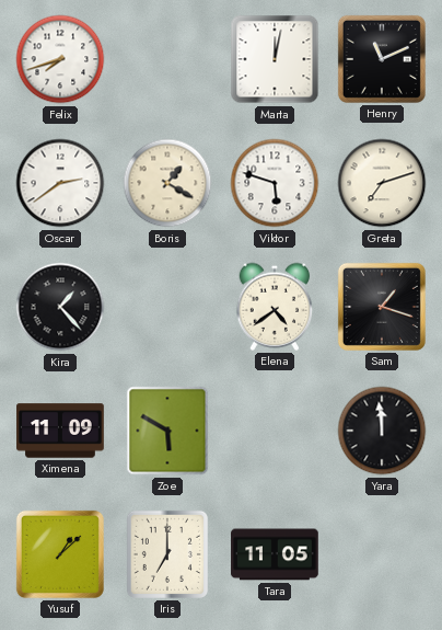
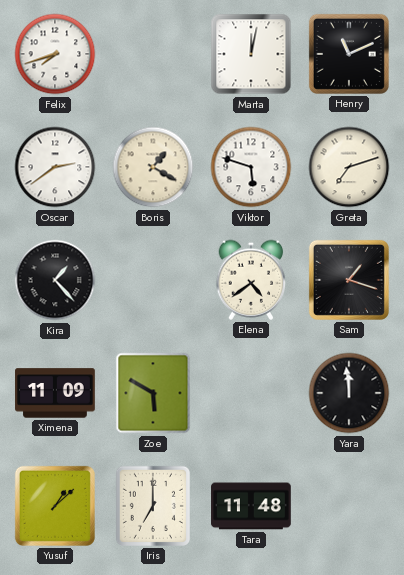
Tara: 11:05 -> 11:48
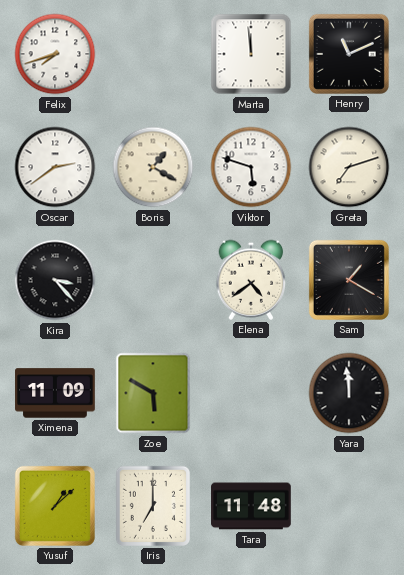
Marta: 12:02 -> 11:59
Kira: 1:23 -> 3:23
Sam: 1:18 -> 1:20
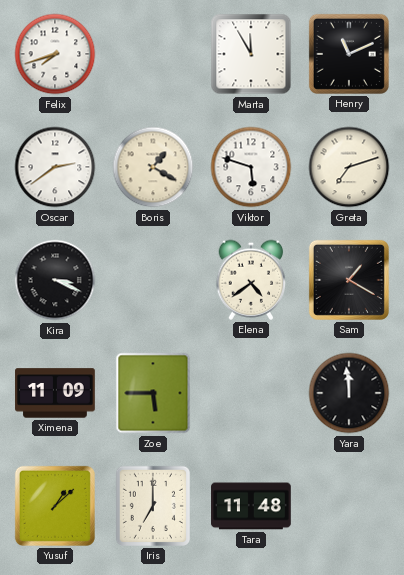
Marta: 11:59 -> 11:55
Kira: 3:23 -> 3:19
Zoe: 5:50 -> 5:45
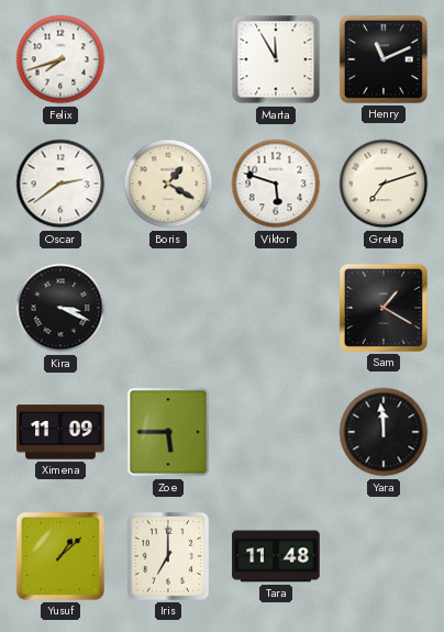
Elena: 4:39 -> none
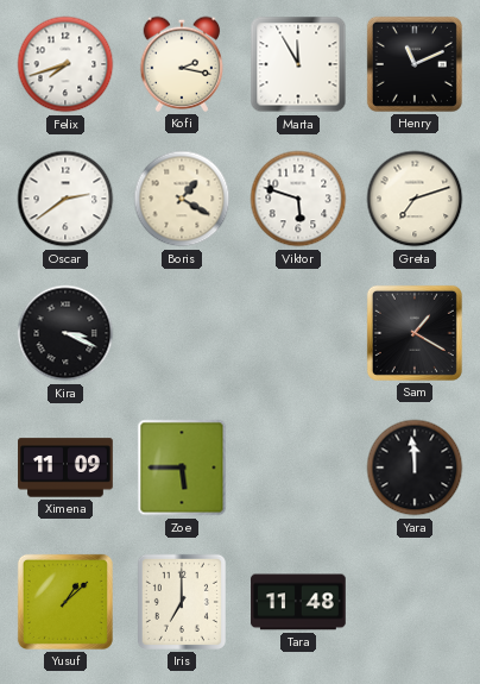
Kofi: none -> 2:17
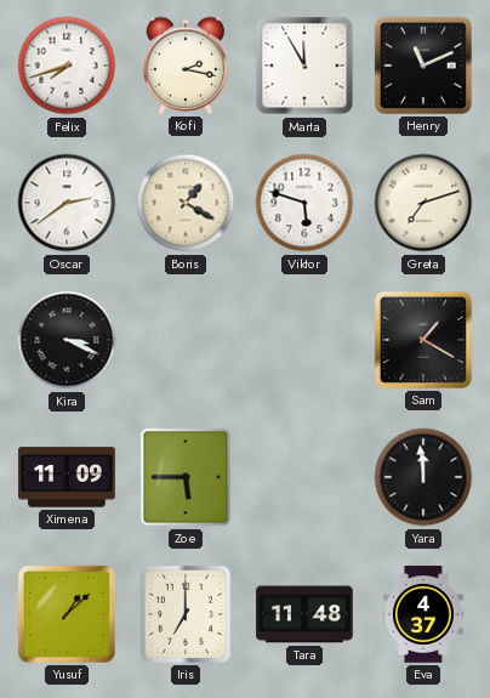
Eva: none -> 4:37
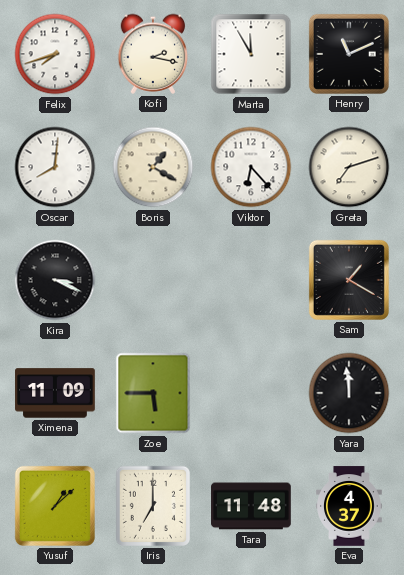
Oscar: 2:39 -> 8:01
Viktor: 5:48 -> 6:23
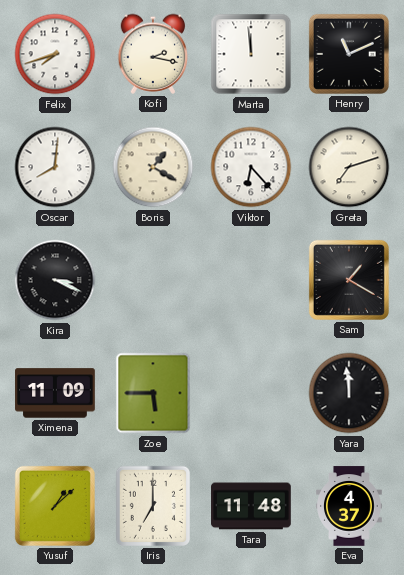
Marta: 11:55 -> 11:59
